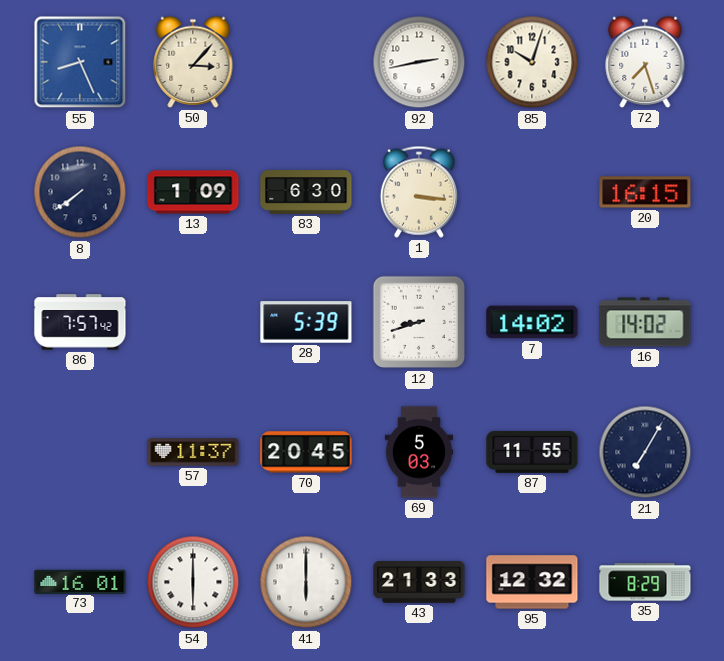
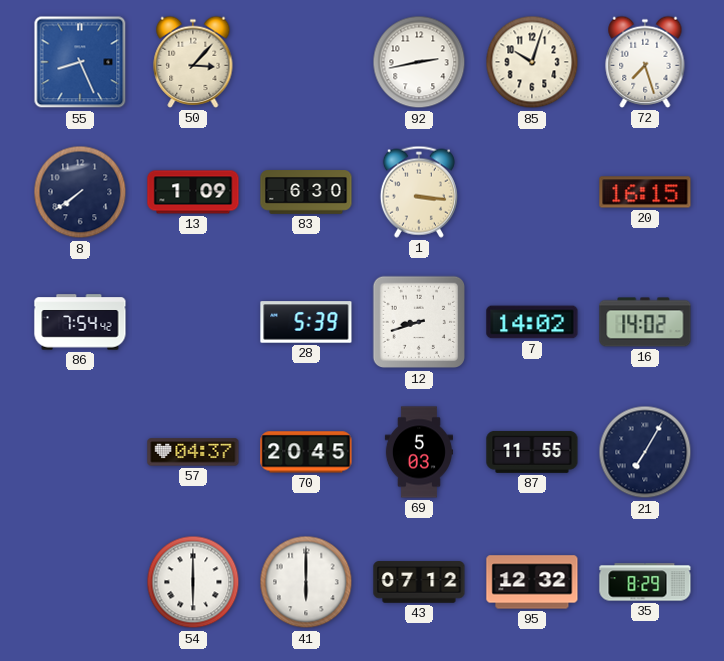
86: 7:57 -> 7:54
57: 11:37 -> 04:37
73: 16:01 -> none
43: 21:33 -> 07:12
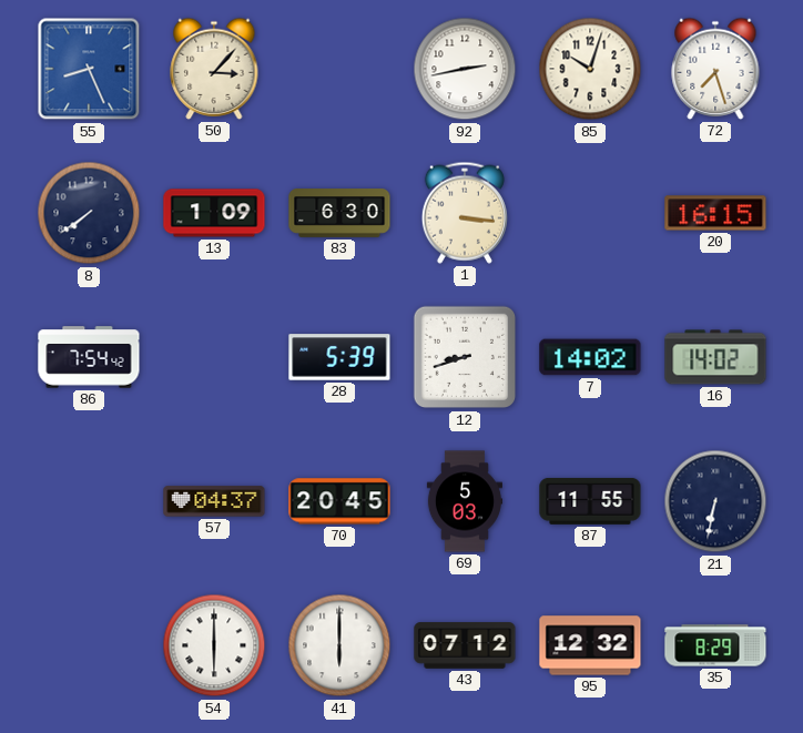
21: 7:05 -> 6:32
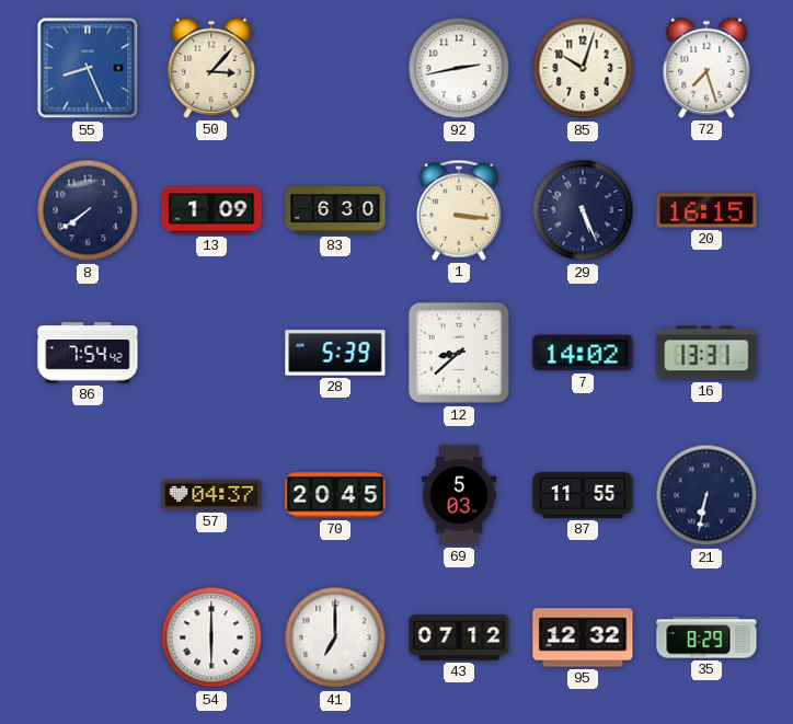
29: none -> 5:26
12: 8:42 -> 8:38
16: 14:02 -> 13:31
41: 6:00 -> 7:00
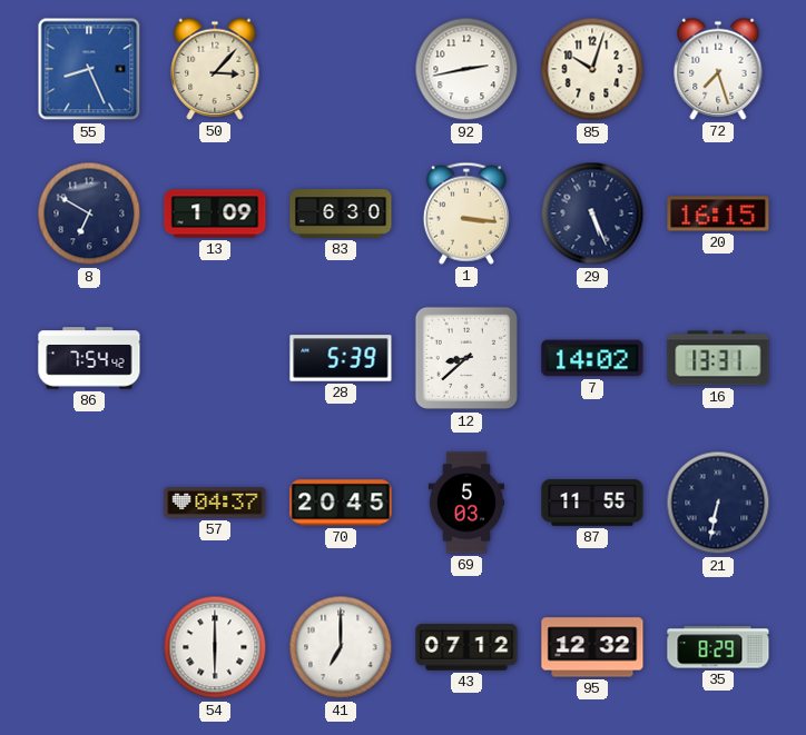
8: 7:39 -> 6:50
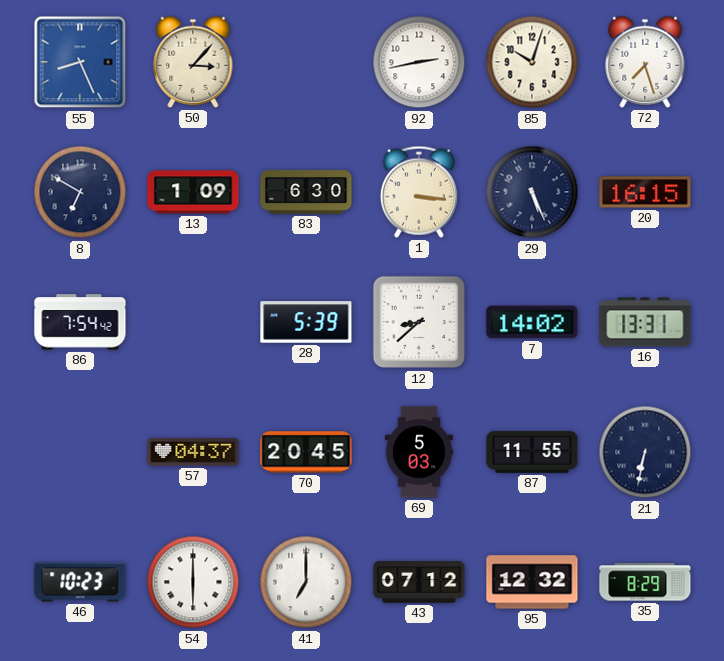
46: none -> 10:23
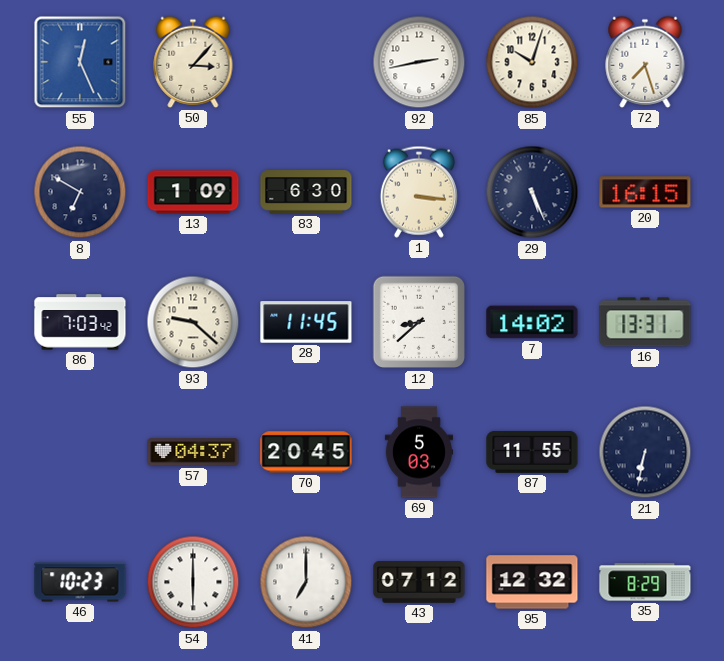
55: 8:26 -> 12:26
86: 7:54 -> 7:03
93: none -> 9:22
28: 5:39 -> 11:45
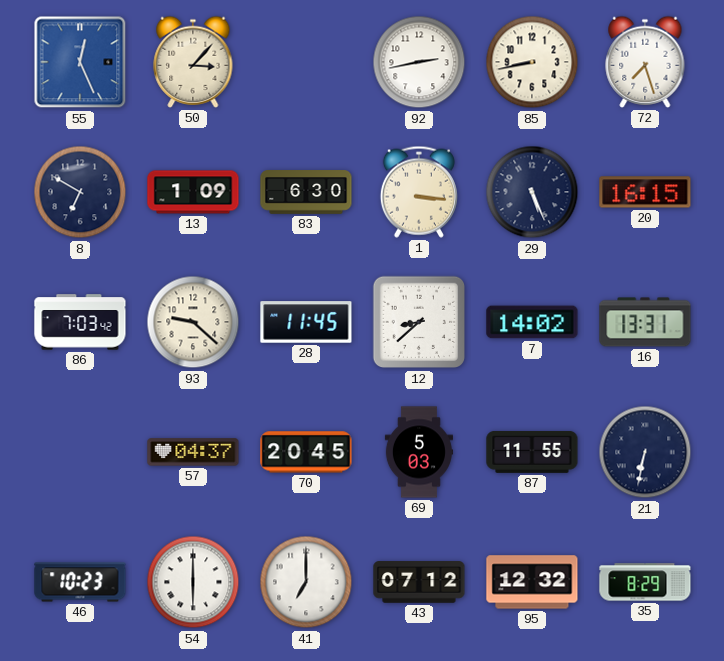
85: 10:03 -> 8:43
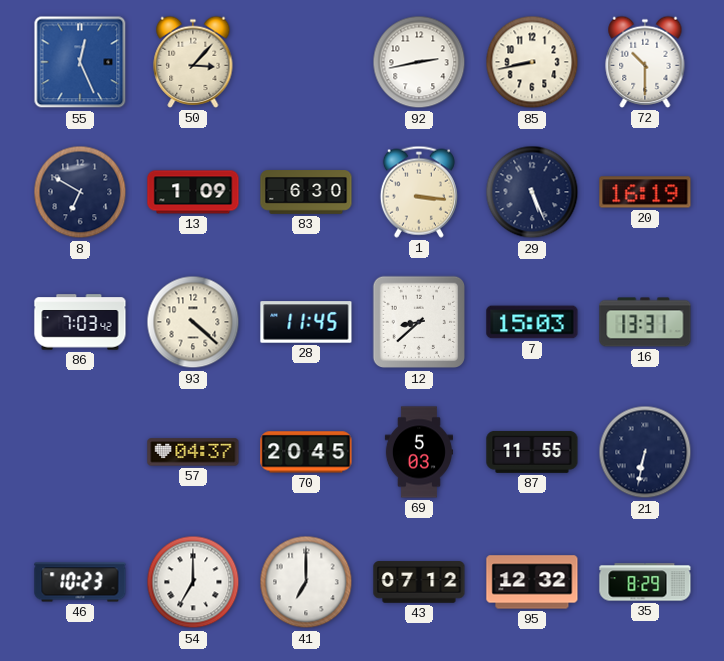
72: 7:27 -> 10:30
20: 16:15 -> 16:19
93: 9:22 -> 4:22
7: 14:02 -> 15:03
54: 6:00 -> 7:00
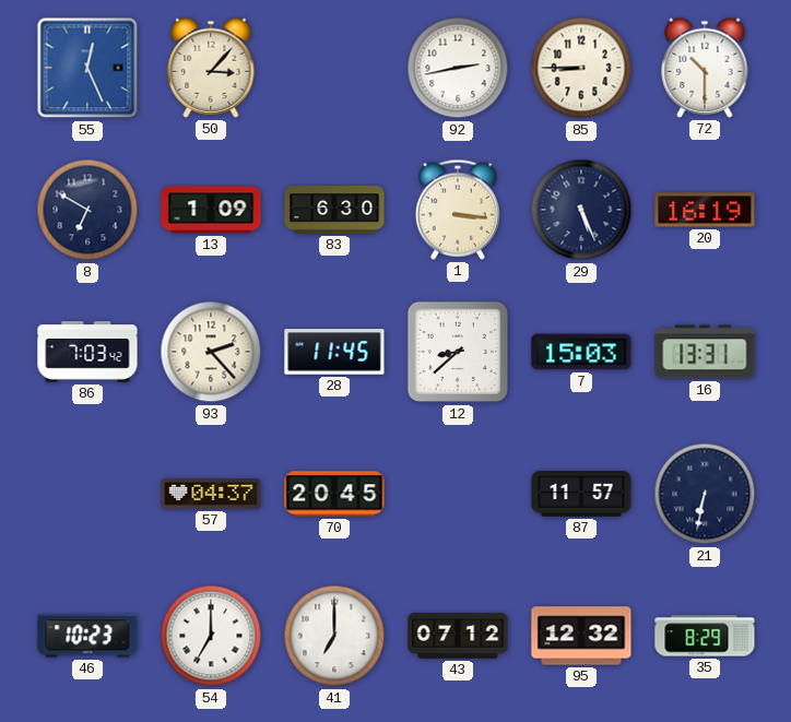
85: 8:43 -> 8:45
93: 4:22 -> 2:23
69: 5:03 -> none
87: 11:55 -> 11:57
